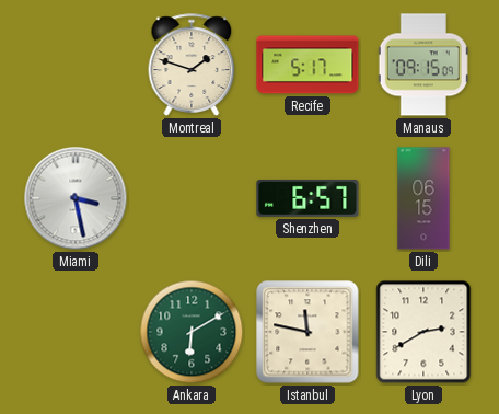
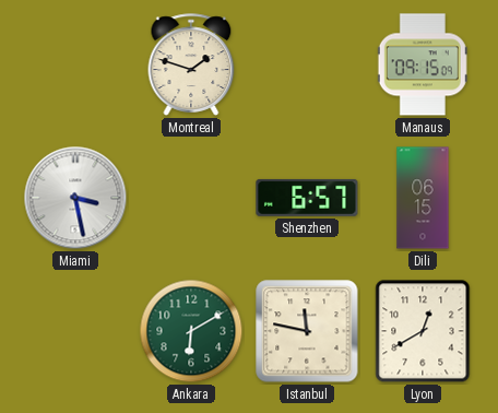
Recife: 5:17 -> none
Lyon: 2:40 -> 12:40
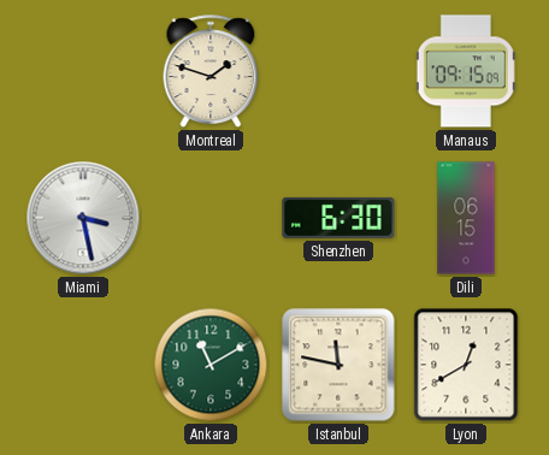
Shenzhen: 6:57 -> 6:30
Ankara: 6:10 -> 11:10
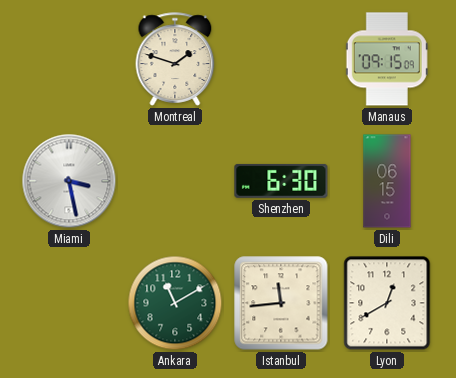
Istanbul: 11:47 -> 11:44
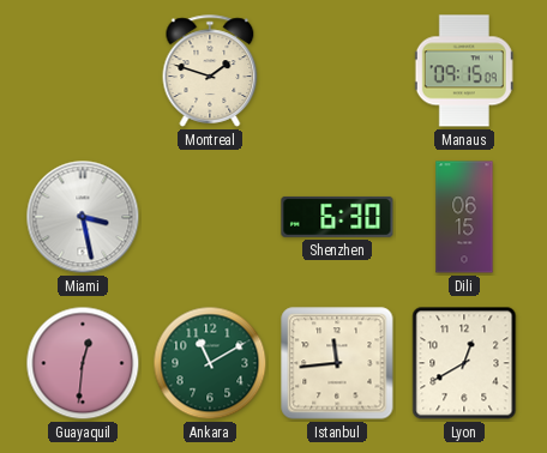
Guayaquil: none -> 12:31
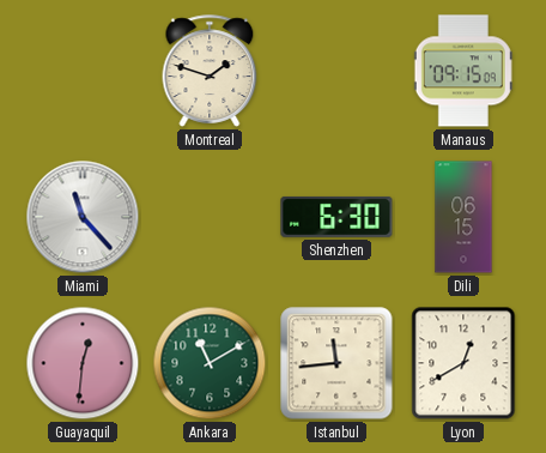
Miami: 3:28 -> 11:23
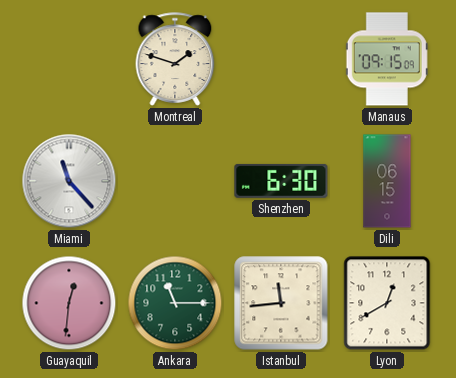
Ankara: 11:10 -> 11:15
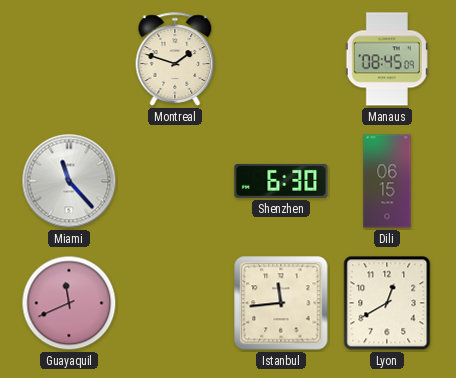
Manaus: 09:15 -> 08:45
Guayaquil: 12:31 -> 11:41
Ankara: 11:15 -> none
